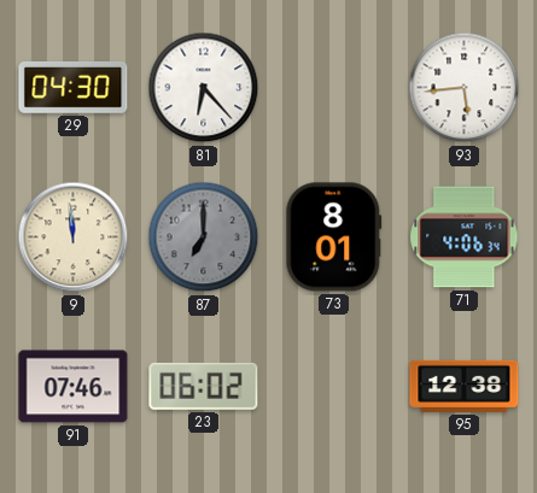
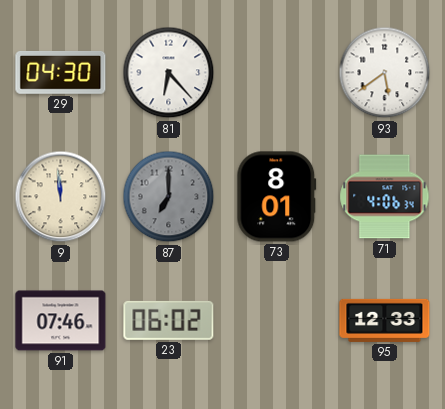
93: 5:44 -> 5:39
95: 12:38 -> 12:33
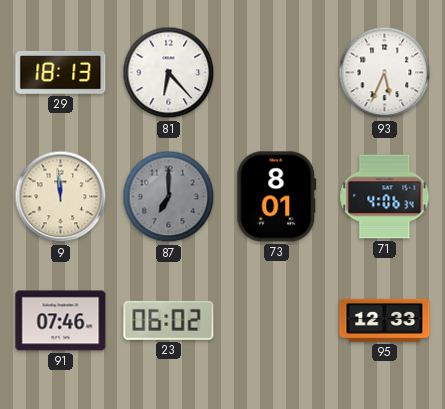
29: 04:30 -> 18:13
93: 5:39 -> 5:34
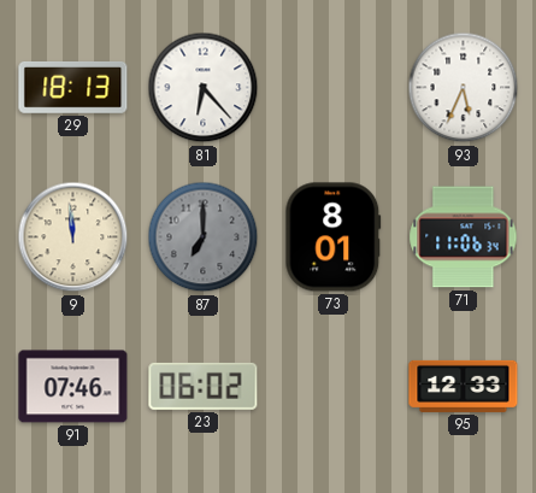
71: 4:06 -> 11:06
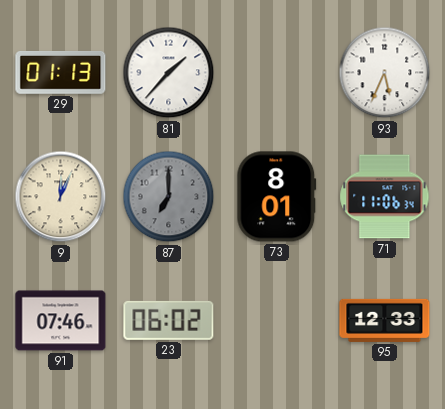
29: 18:13 -> 01:13
81: 6:23 -> 1:37
9: 11:59 -> 12:04
